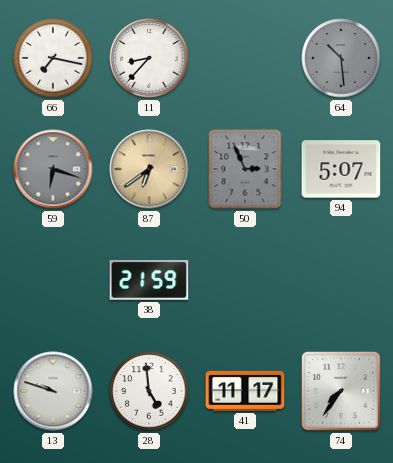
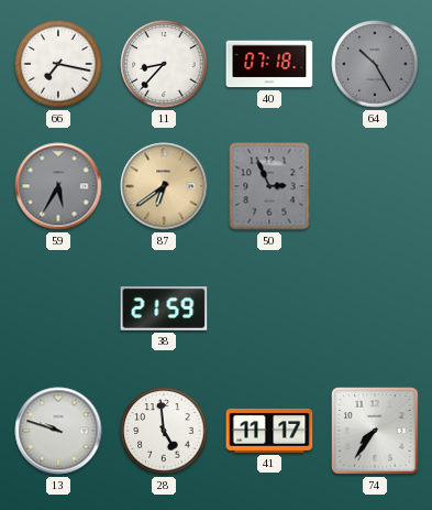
40: none -> 07:18
64: 10:29 -> 10:25
59: 6:18 -> 5:35
94: 5:07 -> none
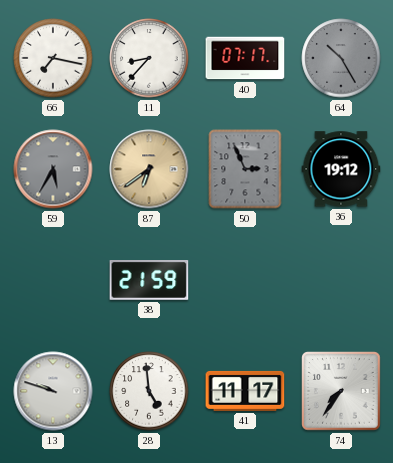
40: 07:18 -> 07:17
36: none -> 19:12
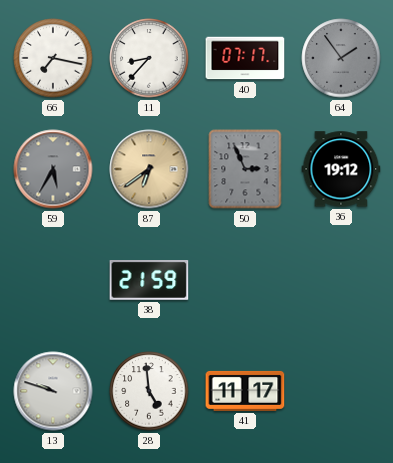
64: 10:25 -> 1:54
74: 7:36 -> none
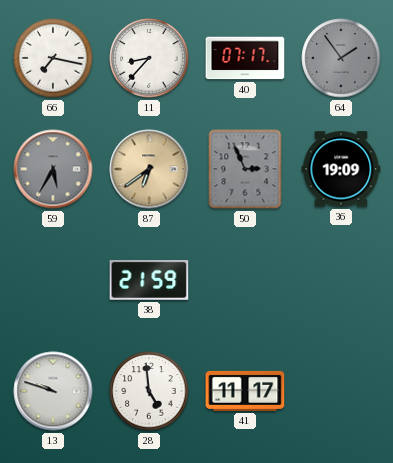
36: 19:12 -> 19:09
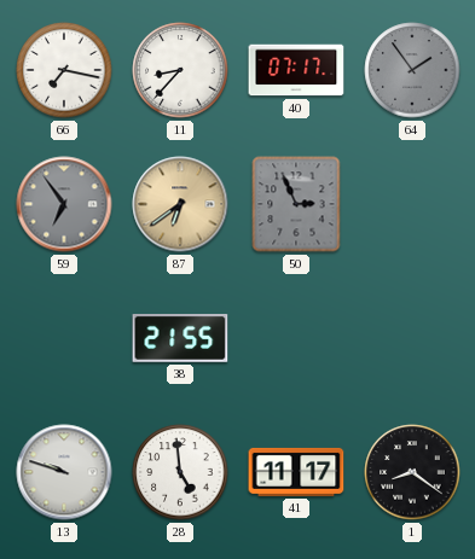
59: 5:35 -> 6:54
36: 19:09 -> none
38: 21:59 -> 21:55
1: none -> 8:21
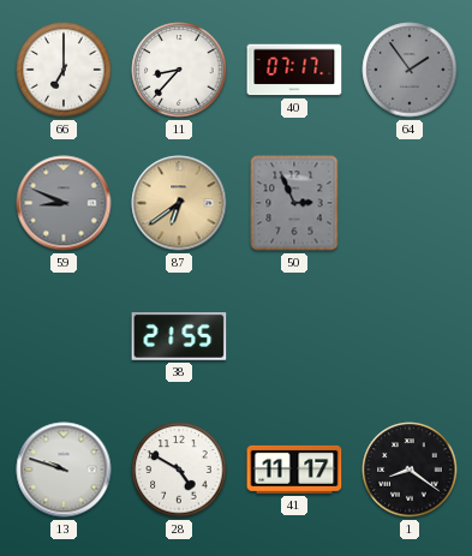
66: 7:17 -> 7:00
59: 6:54 -> 8:49
28: 4:59 -> 4:50
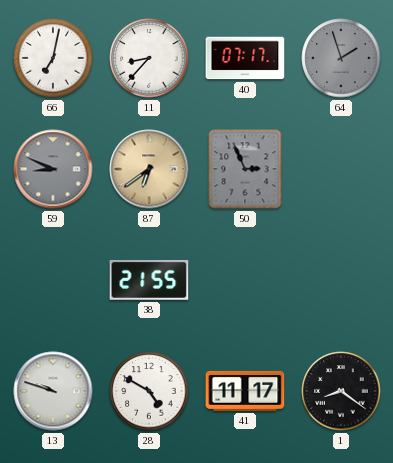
66: 7:00 -> 7:02
64: 1:54 -> 1:57
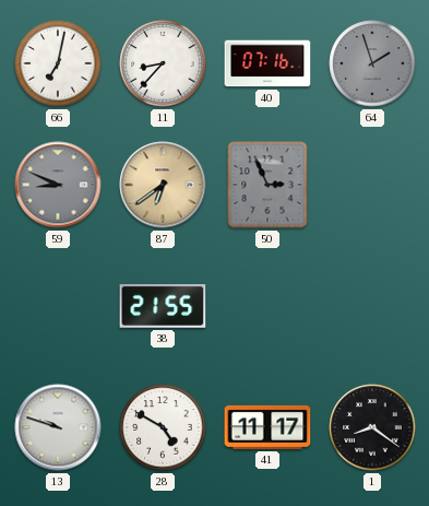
40: 07:17 -> 07:16
